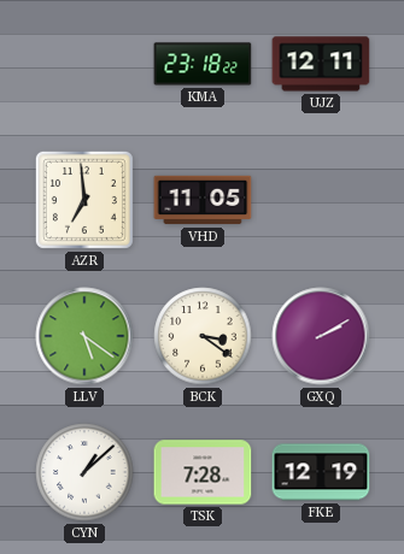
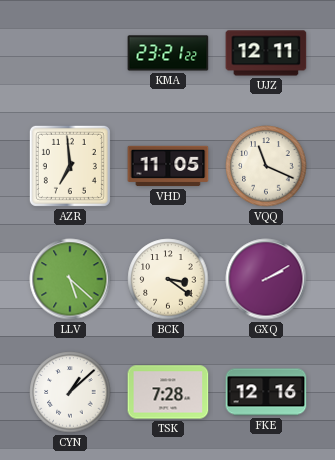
KMA: 23:18 -> 23:21
VQQ: none -> 11:19
LLV: 5:21 -> 5:22
FKE: 12:19 -> 12:16
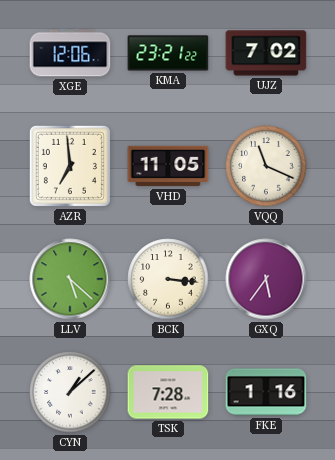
XGE: none -> 12:06
UJZ: 12:11 -> 7:02
BCK: 3:21 -> 3:16
GXQ: 2:10 -> 5:36
FKE: 12:16 -> 1:16
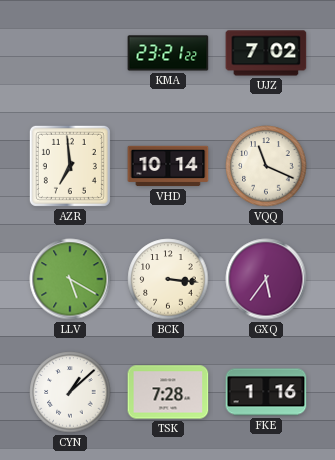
XGE: 12:06 -> none
VHD: 11:05 -> 10:14
LLV: 5:22 -> 5:20
